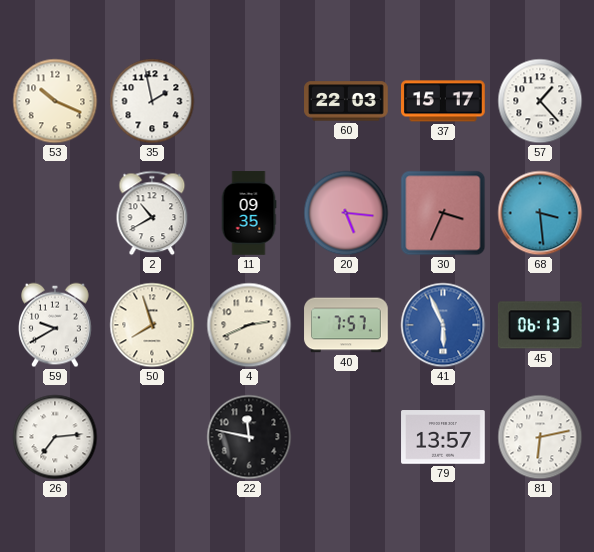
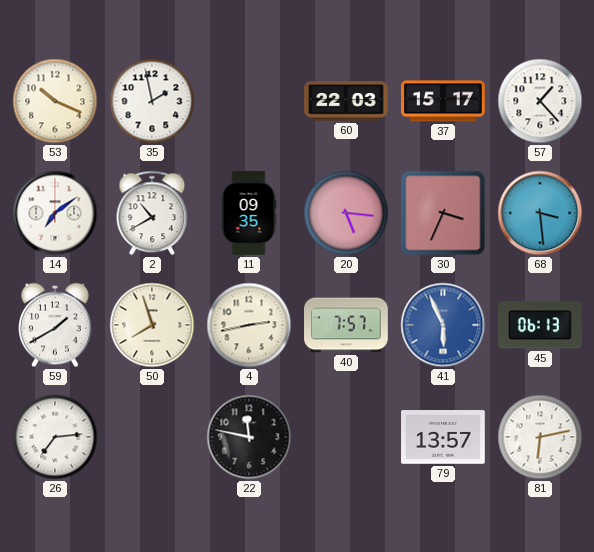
14: none -> 7:09
59: 9:40 -> 1:40
4: 2:41 -> 2:43
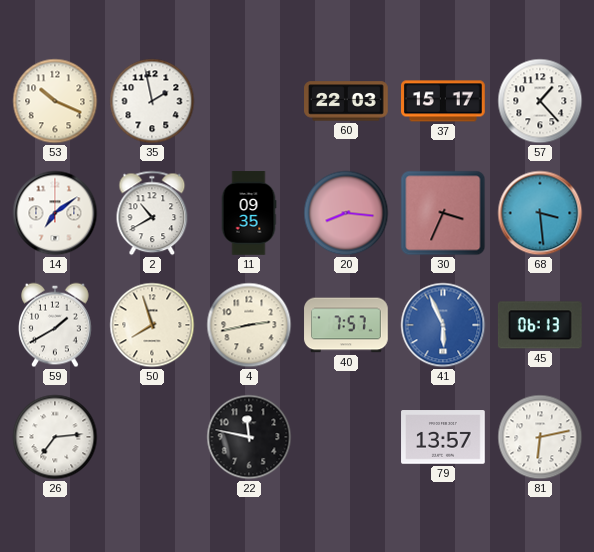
20: 5:16 -> 8:16
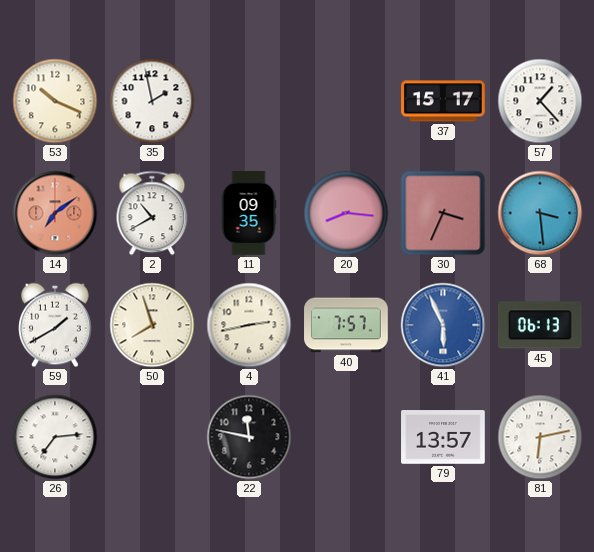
60: 22:03 -> none
14 dial: white -> salmon
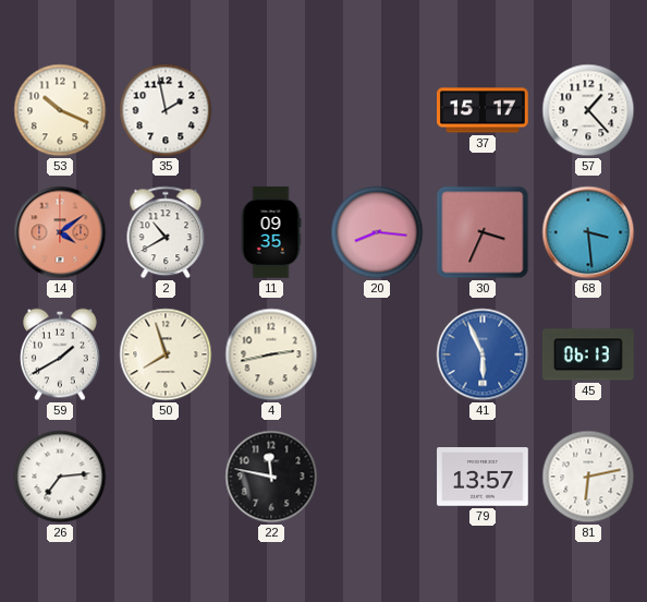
14: 7:09 -> 4:09
40: 7:57 -> none
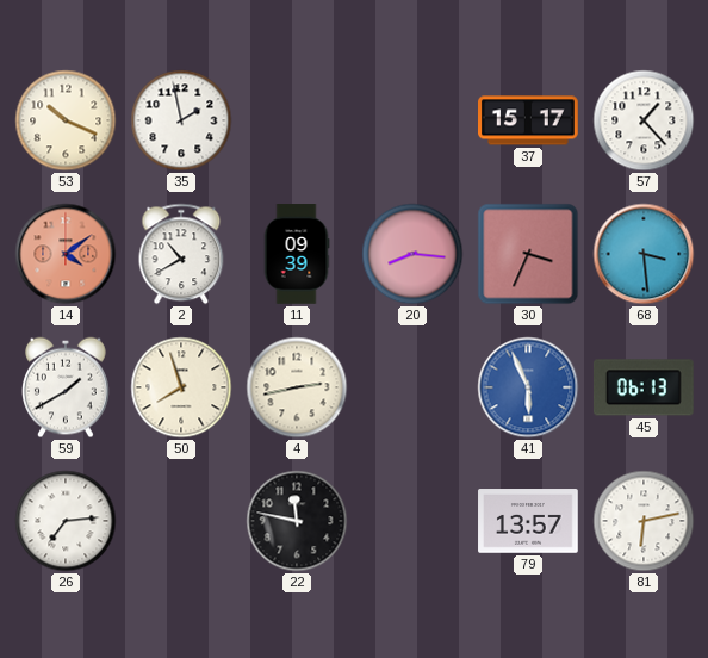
11: 09:35 -> 09:39
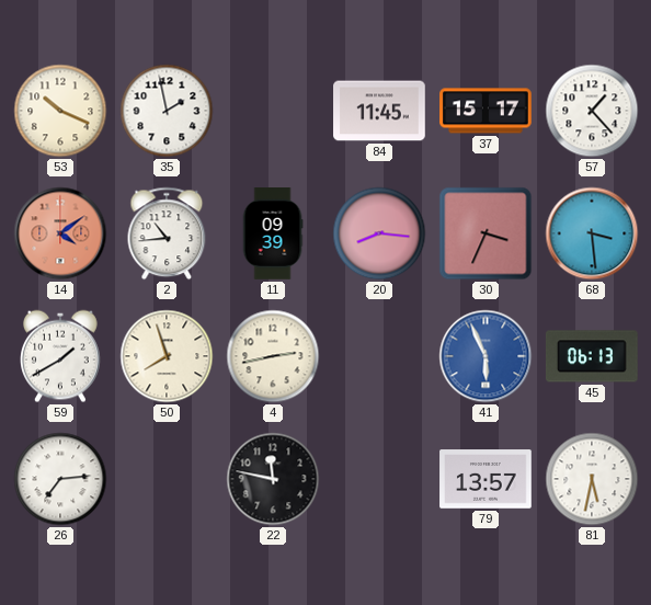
84: none -> 11:45
2: 10:40 -> 10:44
81: 6:13 -> 5:32
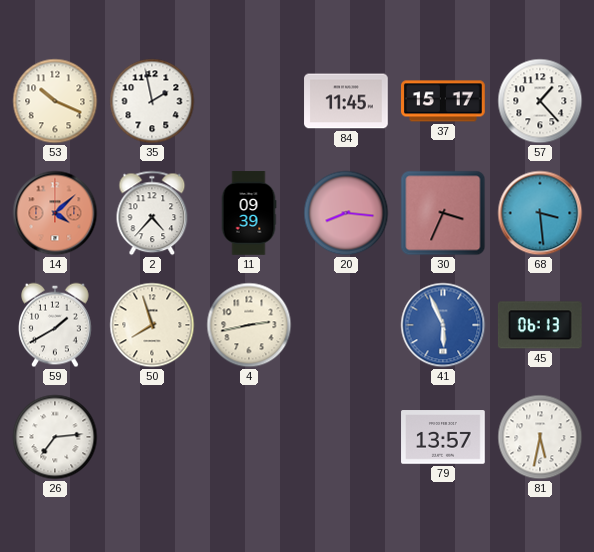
14: 4:09 -> 4:08
2: 10:44 -> 4:37
22: 11:47 -> none
